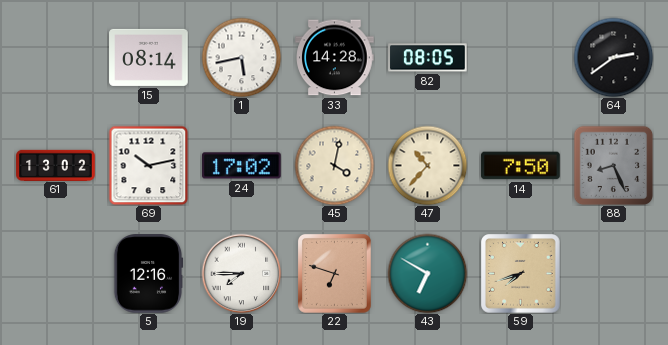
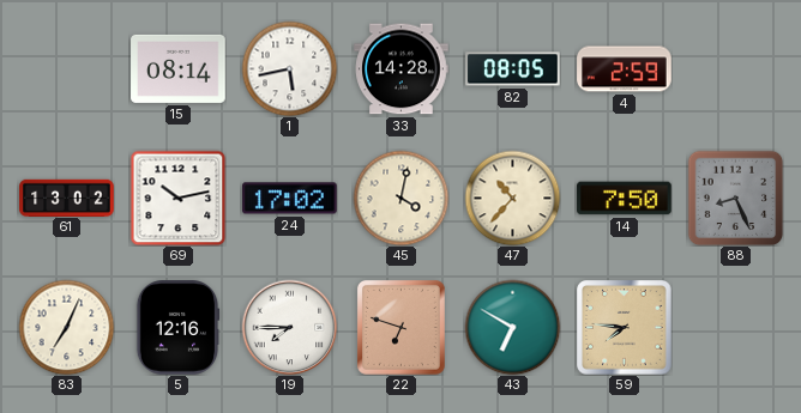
4: none -> 2:59
64: 2:39 -> none
83: none -> 7:04
59: 7:42 -> 7:46
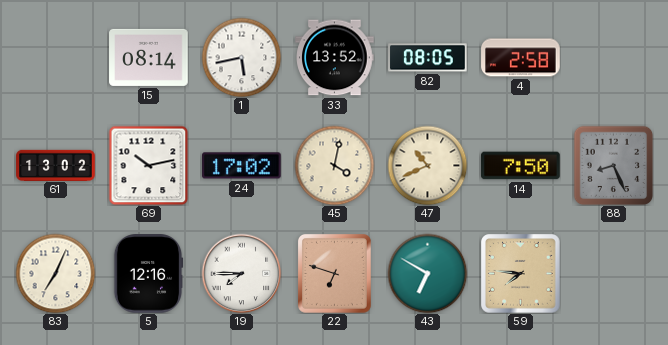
33: 14:28 -> 13:52
4: 2:59 -> 2:58
47: 10:37 -> 10:41
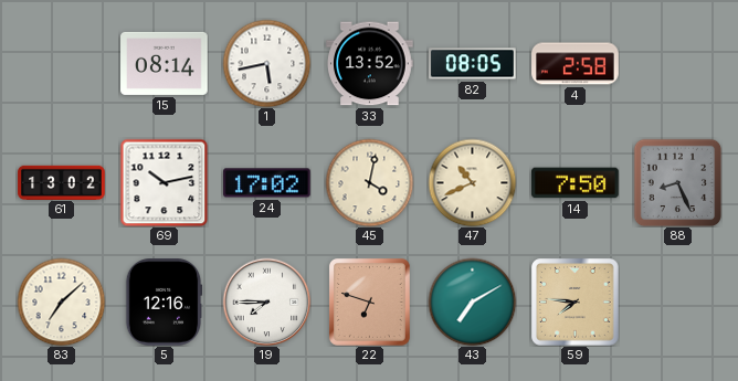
83: 7:04 -> 7:08
43: 6:50 -> 7:10
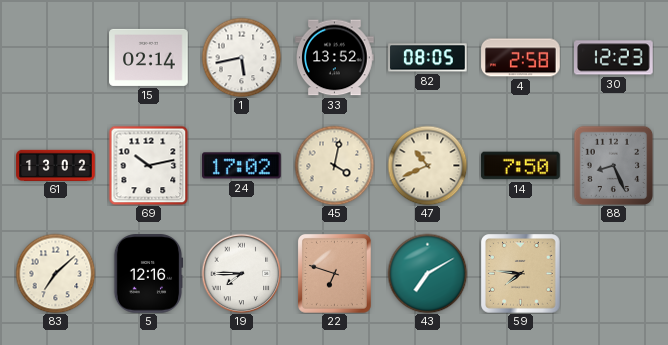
15: 08:14 -> 02:14
30: none -> 12:23
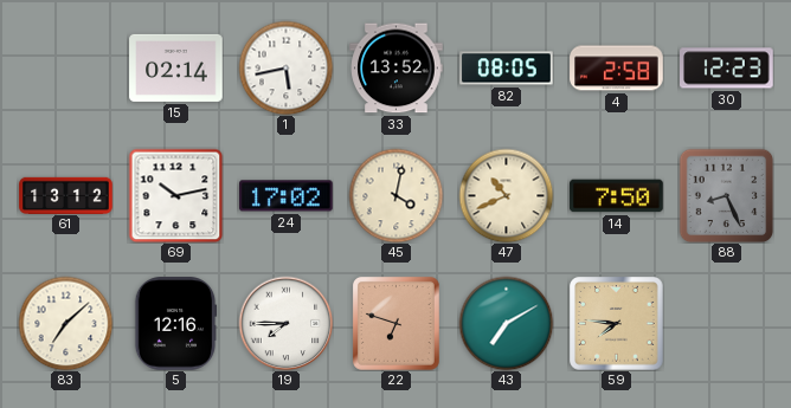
61: 13:02 -> 13:12
